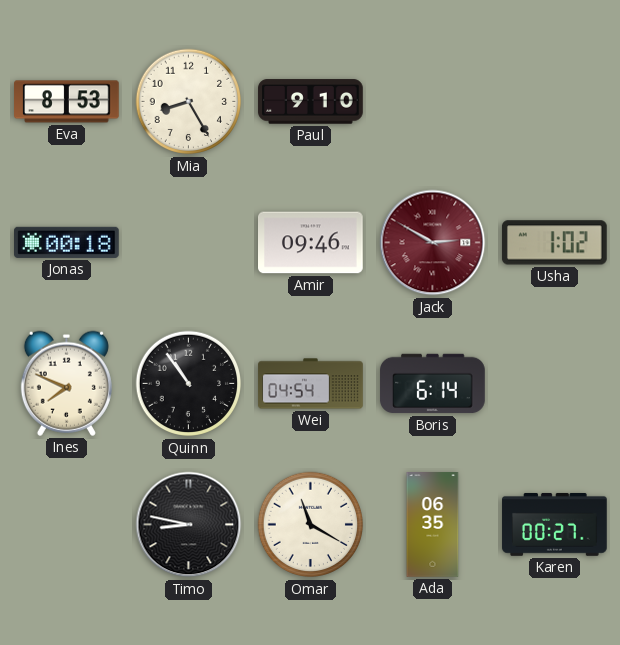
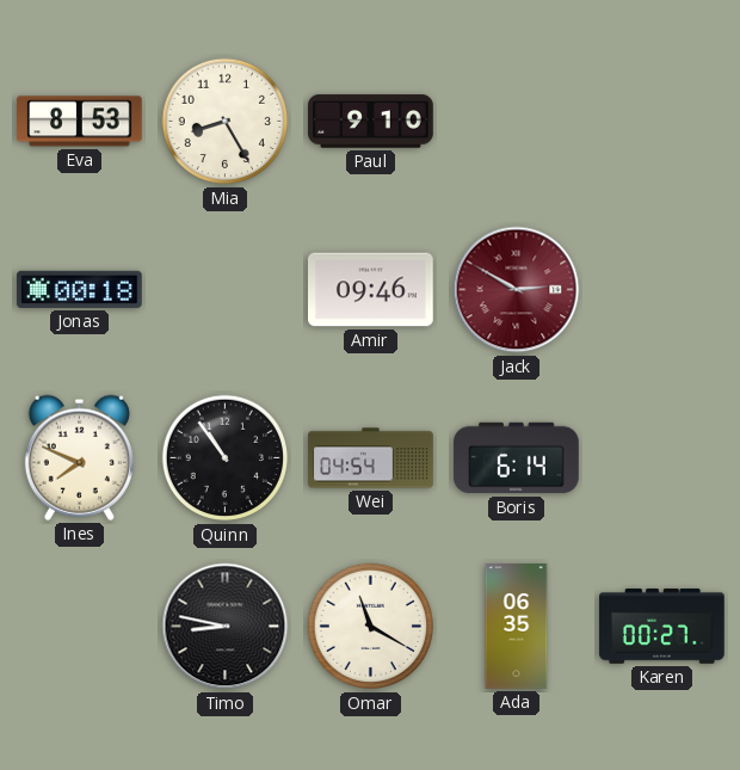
Usha: 1:02 -> none
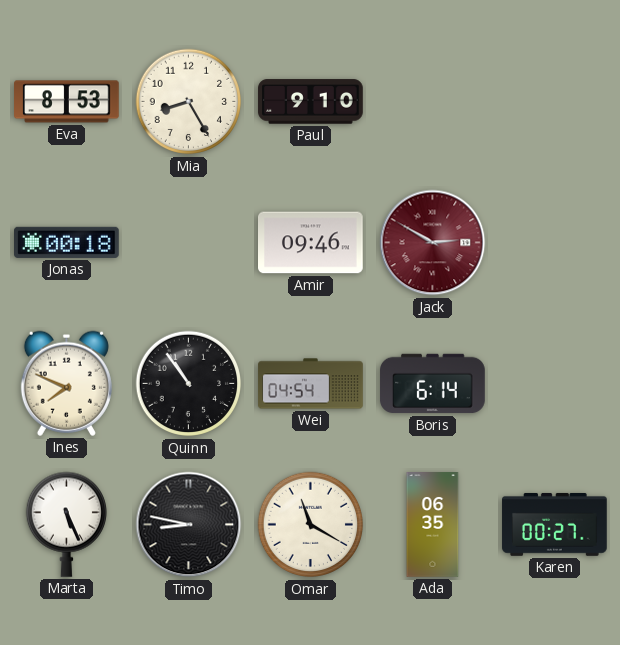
Marta: none -> 5:26
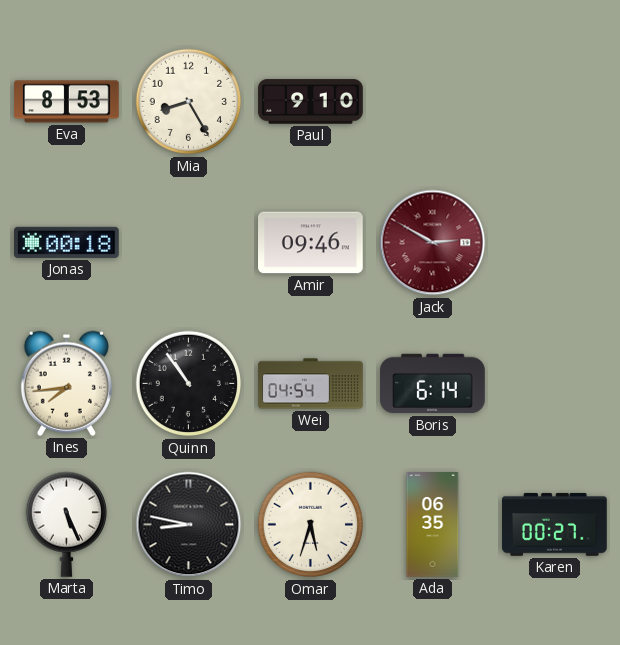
Ines: 7:49 -> 7:44
Omar: 11:20 -> 5:33
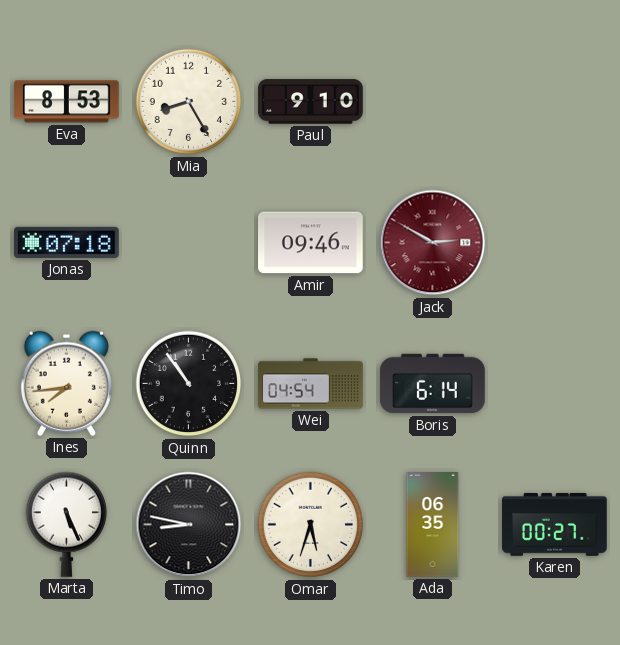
Jonas: 00:18 -> 07:18
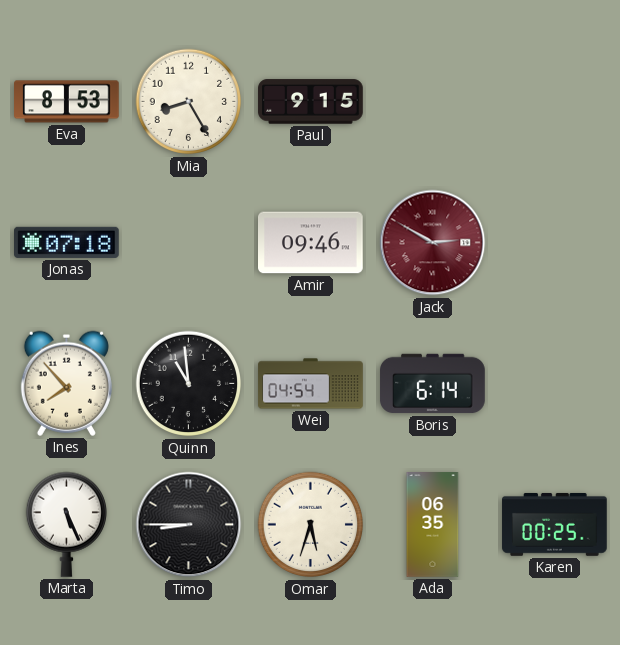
Paul: 9:10 -> 9:15
Ines: 7:44 -> 7:53
Quinn: 10:54 -> 10:59
Timo: 8:47 -> 8:45
Karen: 00:27 -> 00:25
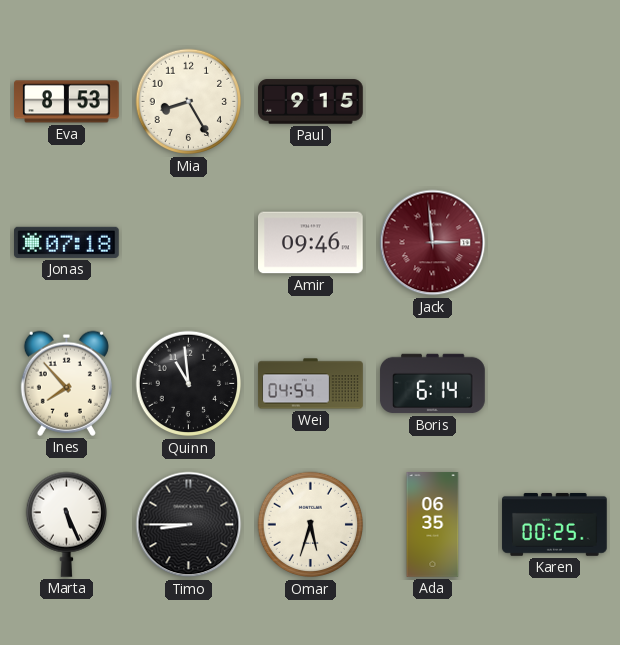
Jack: 2:50 -> 2:59
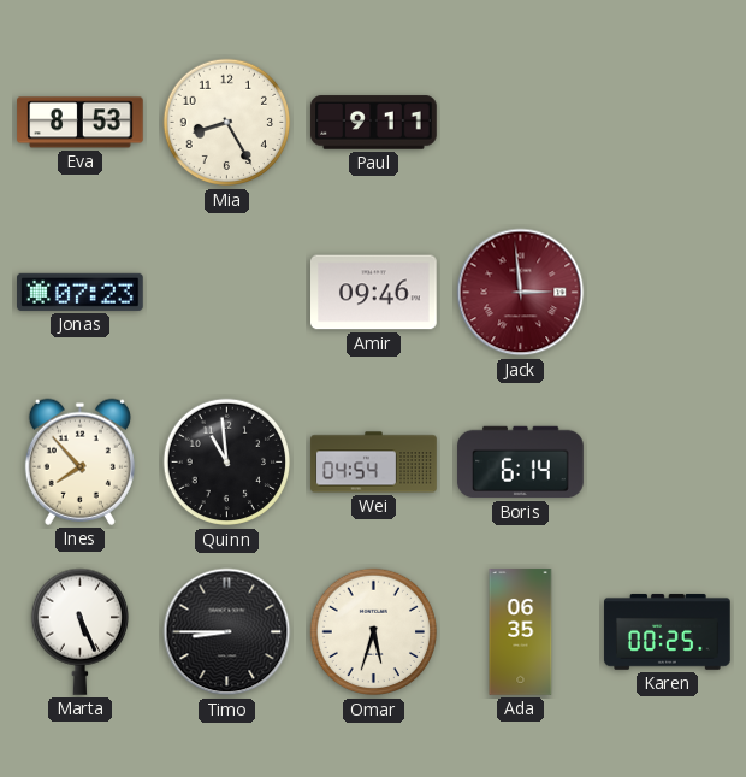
Paul: 9:15 -> 9:11
Jonas: 07:18 -> 07:23
